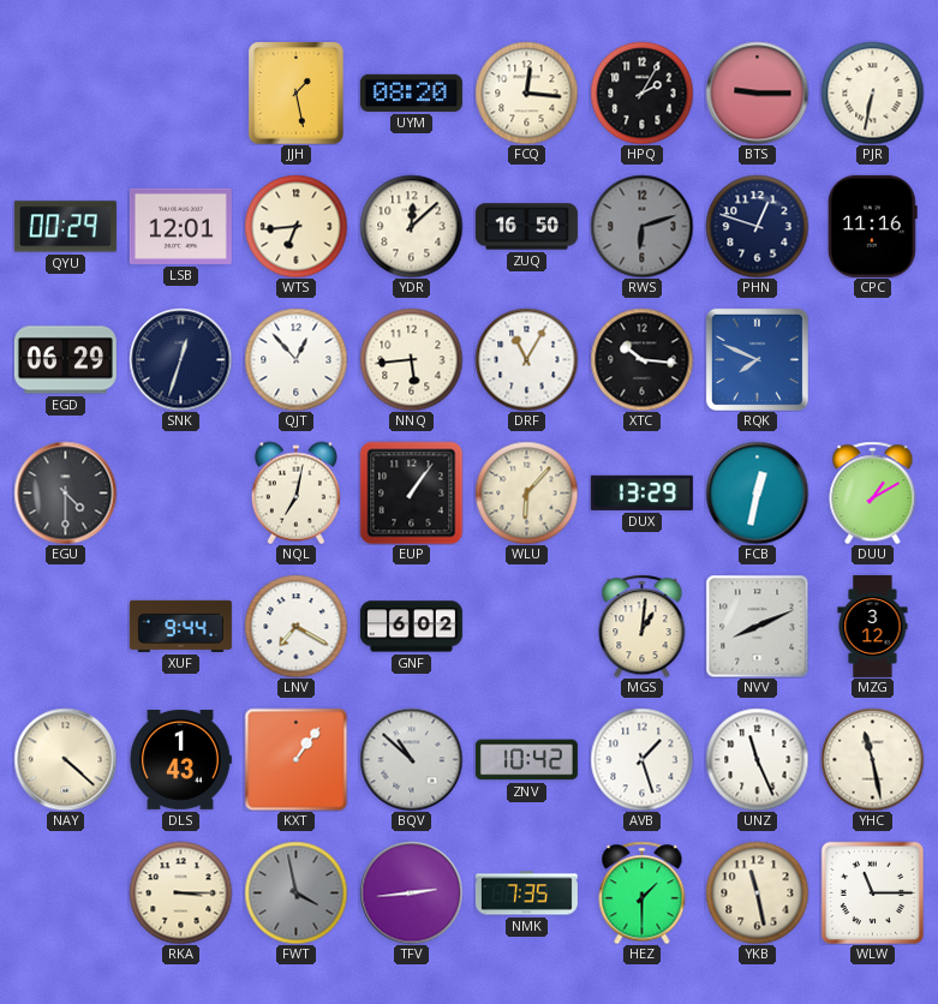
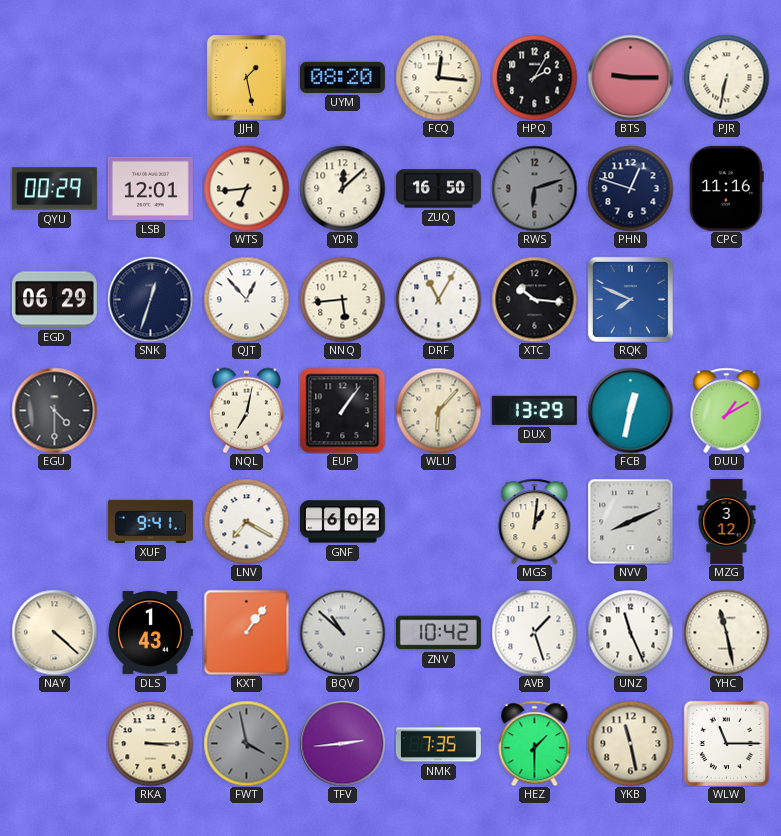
XUF: 9:44 -> 9:41
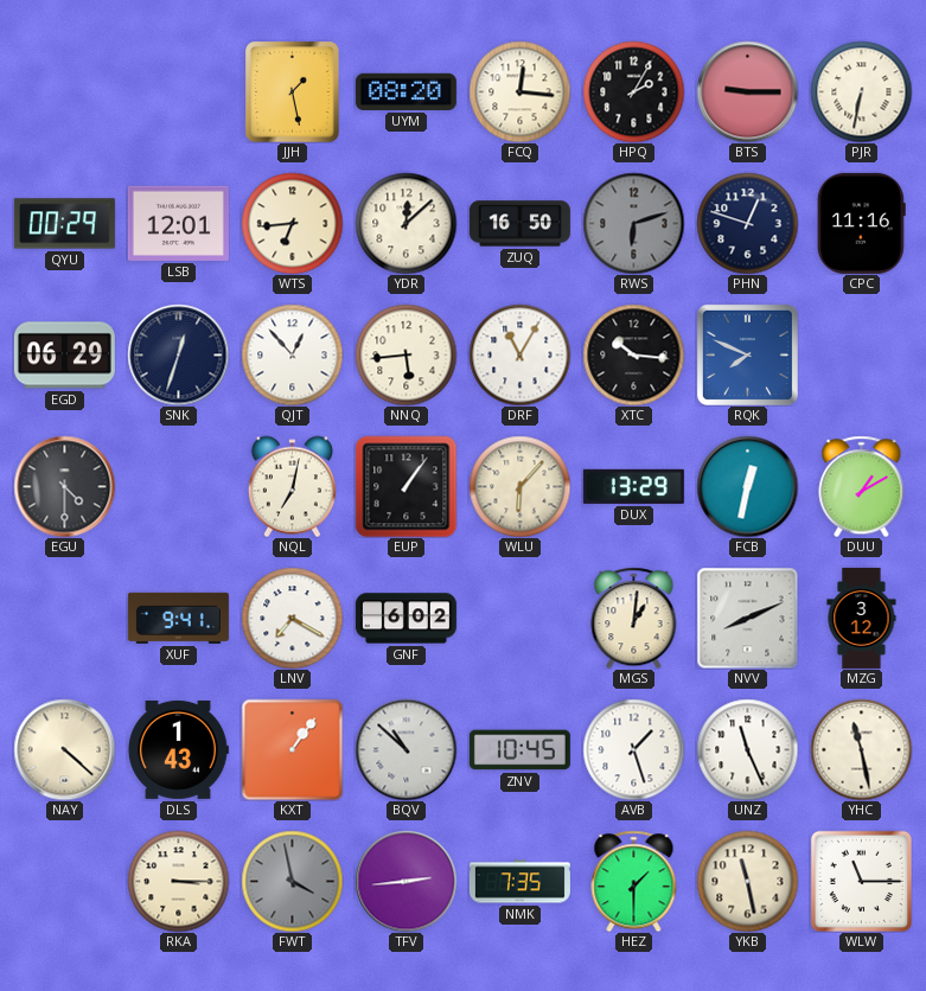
ZNV: 10:42 -> 10:45
